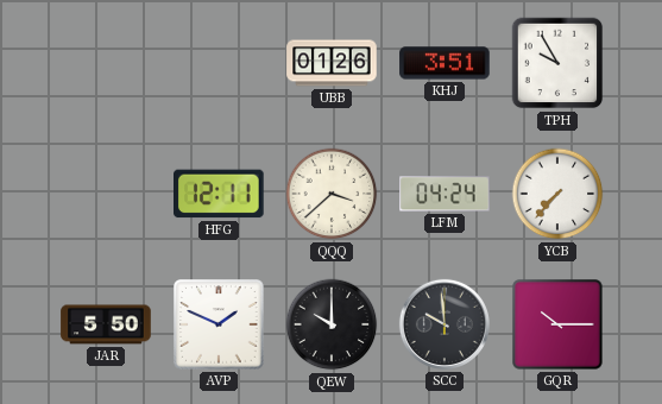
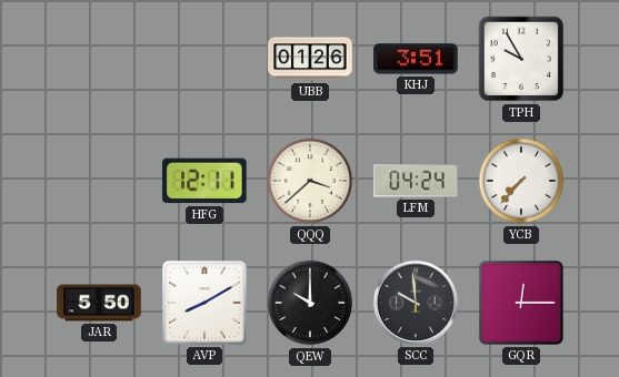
AVP: 1:49 -> 8:10
GQR: 10:15 -> 12:15
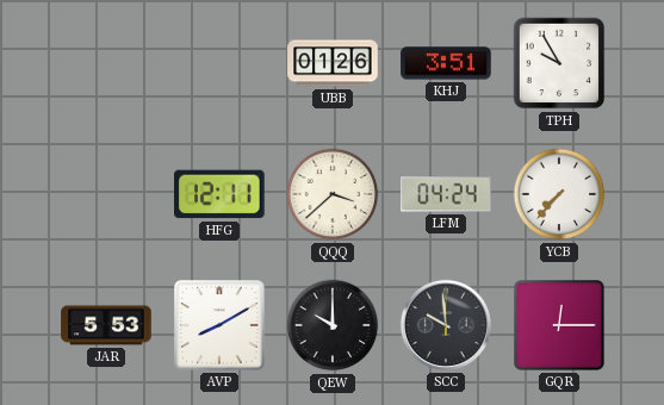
JAR: 5:50 -> 5:53
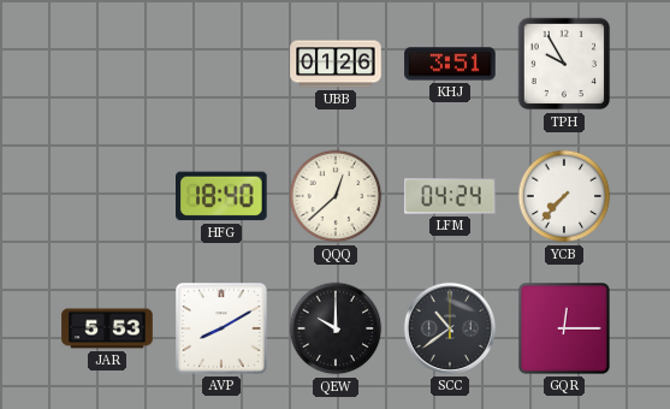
HFG: 12:11 -> 18:40
QQQ: 3:38 -> 12:38
SCC: 9:59 -> 10:39
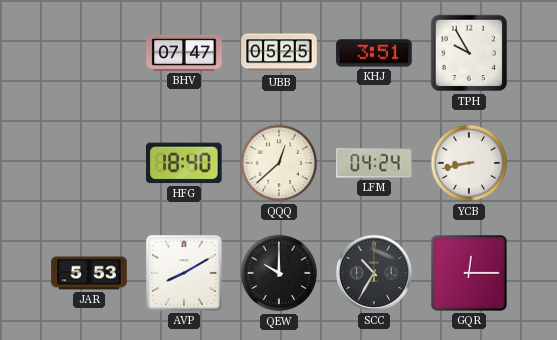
BHV: none -> 07:47
UBB: 01:26 -> 05:25
YCB: 7:37 -> 8:43
SCC: 10:39 -> 10:35
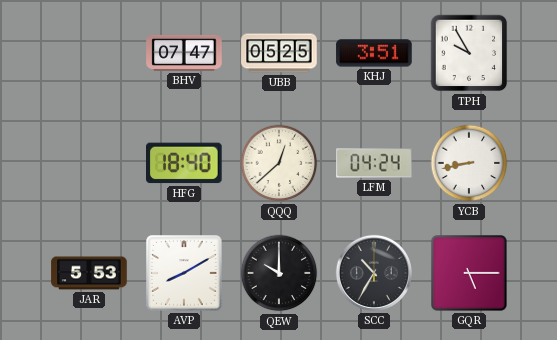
GQR: 12:15 -> 5:15
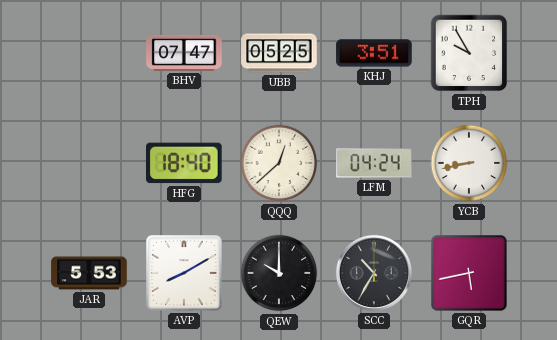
GQR: 5:15 -> 5:43
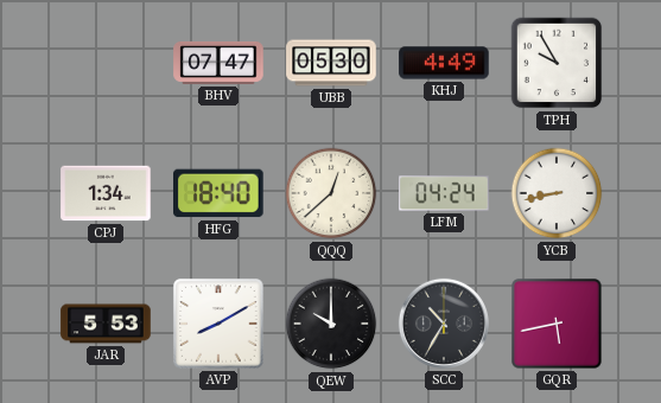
UBB: 05:25 -> 05:30
KHJ: 3:51 -> 4:49
CPJ: none -> 1:34
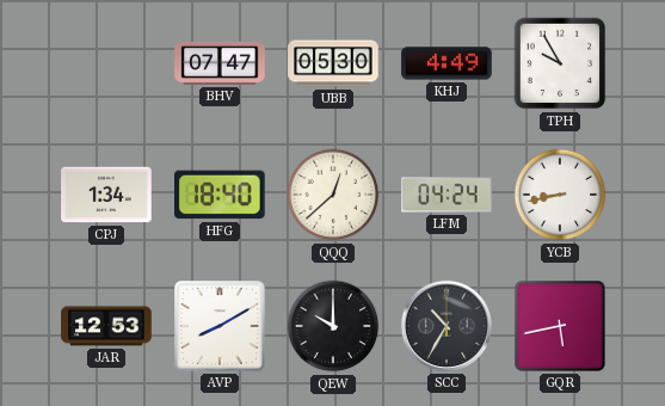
JAR: 5:53 -> 12:53
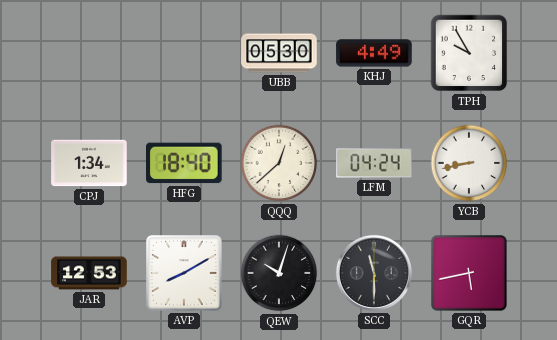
BHV: 07:47 -> none
QEW: 10:00 -> 10:03
SCC: 10:35 -> 11:30
